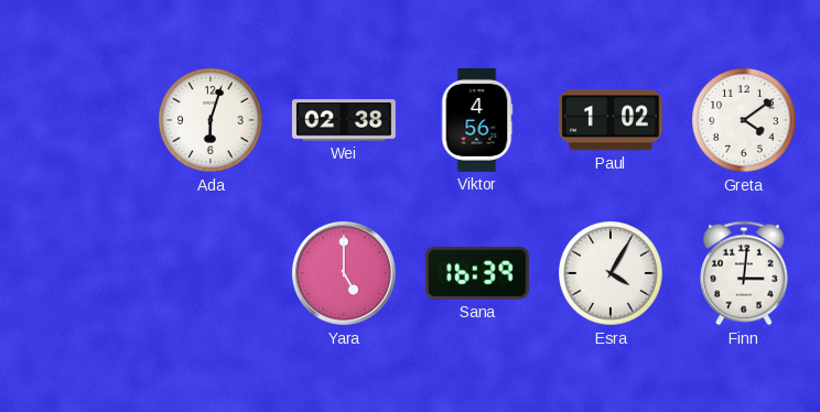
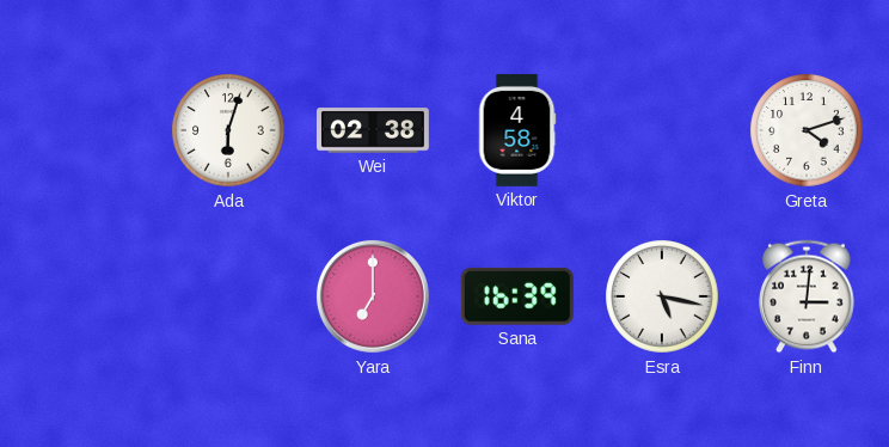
Viktor: 4:56 -> 4:58
Paul: 1:02 -> none
Greta: 4:09 -> 4:12
Yara: 5:00 -> 7:00
Esra: 4:05 -> 5:17
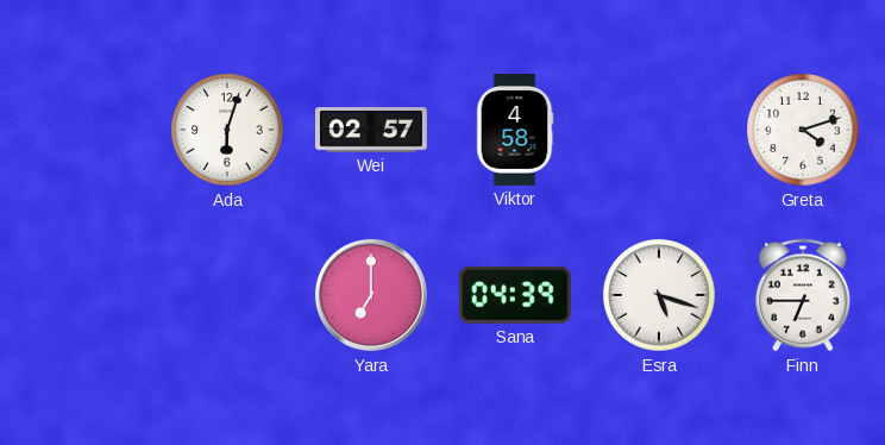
Wei: 02:38 -> 02:57
Sana: 16:39 -> 04:39
Esra: 5:17 -> 5:18
Finn: 3:01 -> 6:45
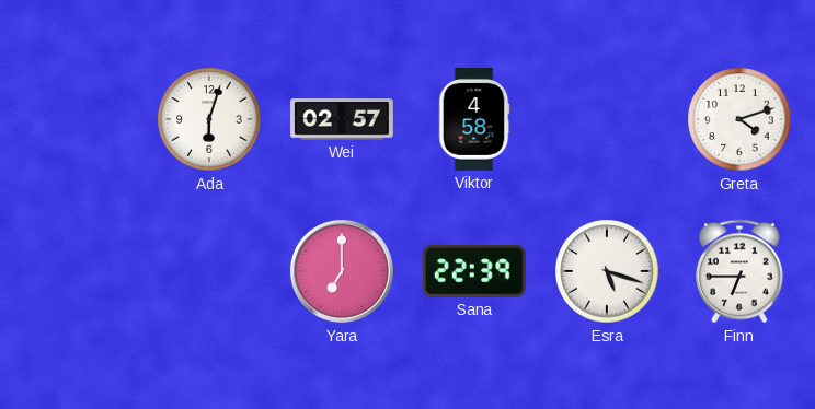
Sana: 04:39 -> 22:39
